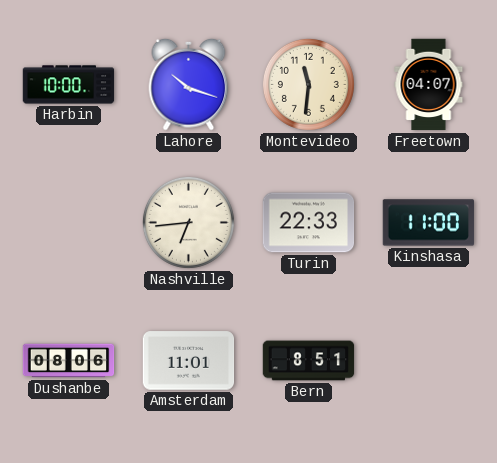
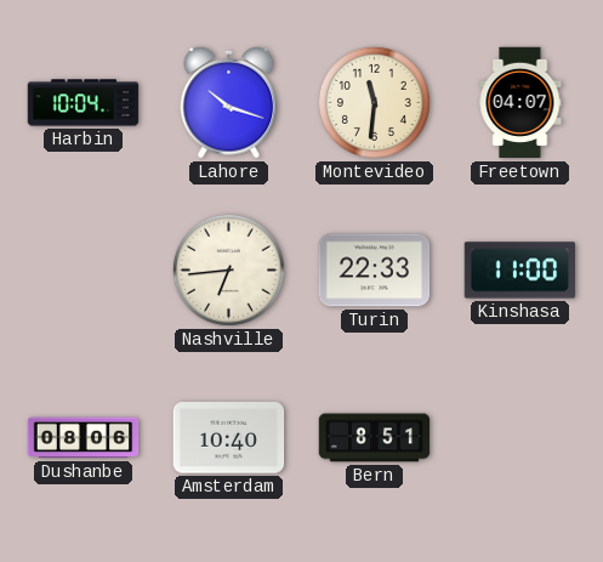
Harbin: 10:00 -> 10:04
Amsterdam: 11:01 -> 10:40
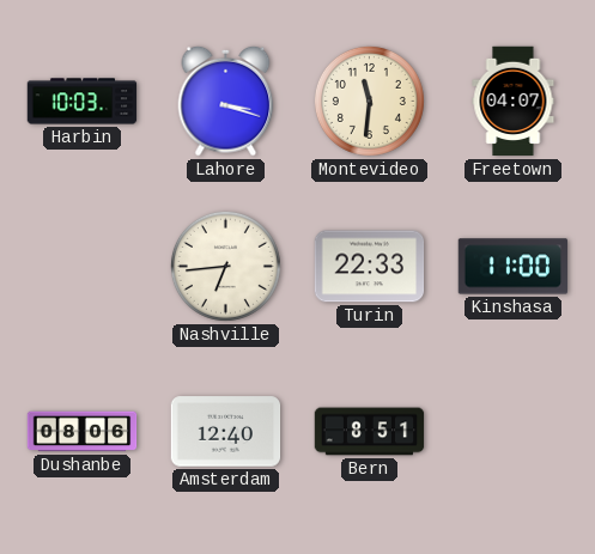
Harbin: 10:04 -> 10:03
Lahore: 10:18 -> 3:18
Amsterdam: 10:40 -> 12:40
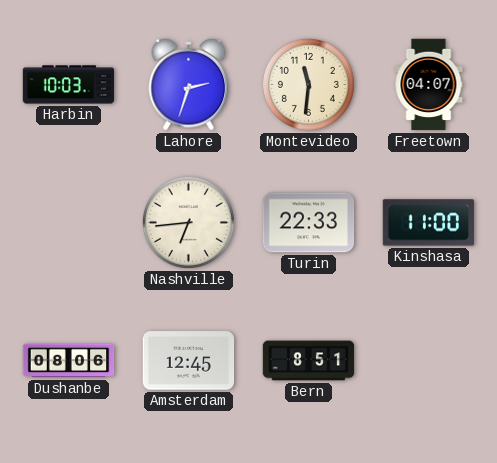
Lahore: 3:18 -> 2:33
Amsterdam: 12:40 -> 12:45
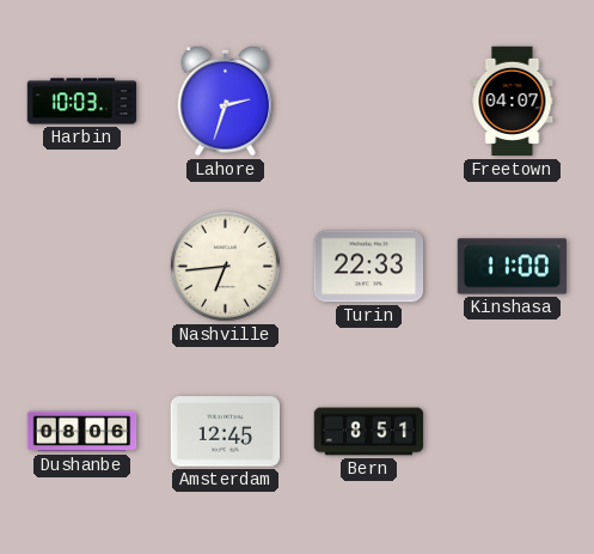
Montevideo: 11:31 -> none
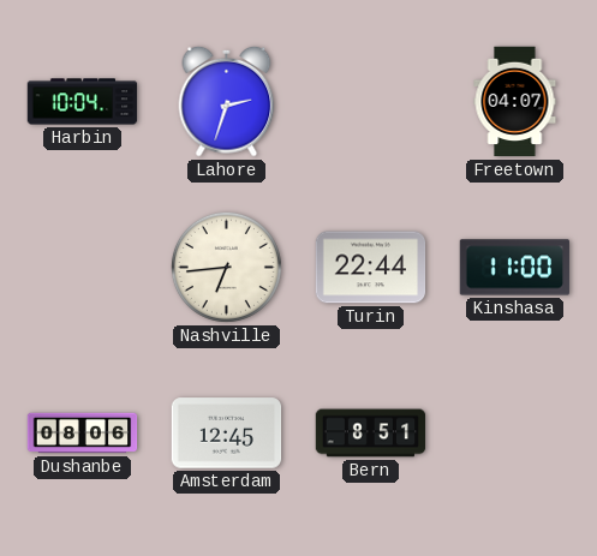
Harbin: 10:03 -> 10:04
Turin: 22:33 -> 22:44
